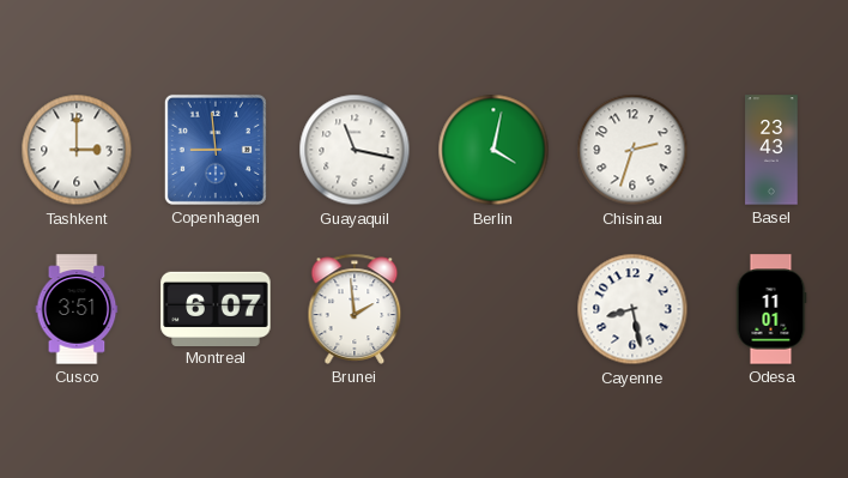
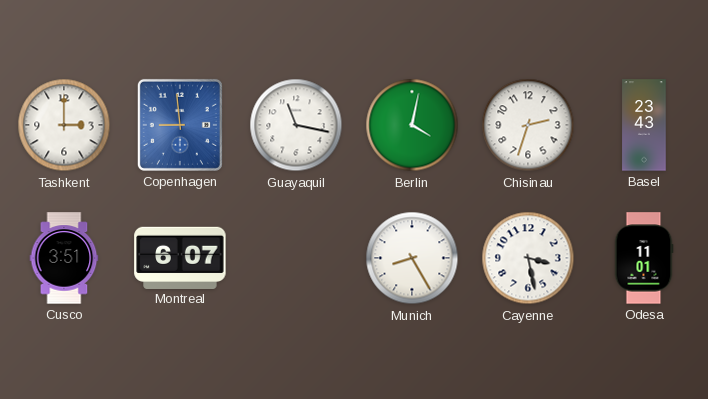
Brunei: 1:59 -> none
Munich: none -> 8:25
Cayenne: 8:28 -> 3:28
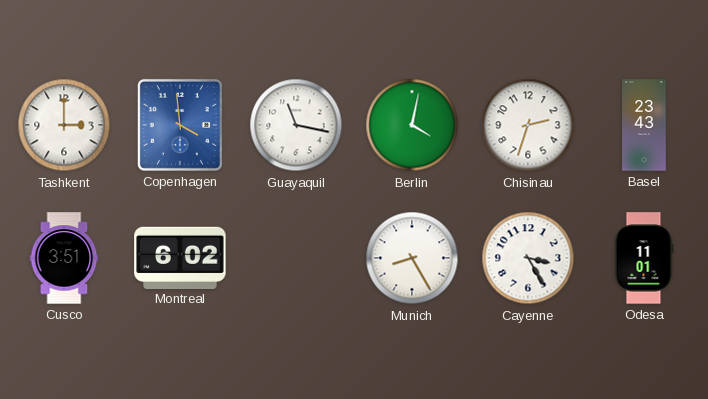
Copenhagen: 8:59 -> 3:59
Montreal: 6:07 -> 6:02
Cayenne: 3:28 -> 3:25
